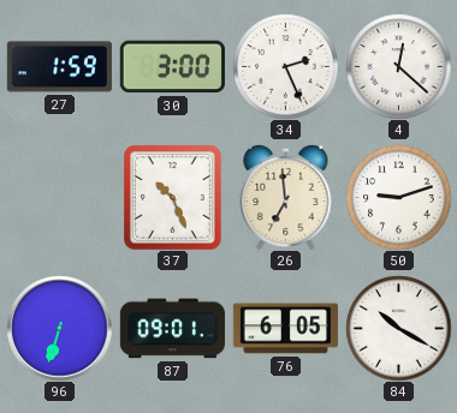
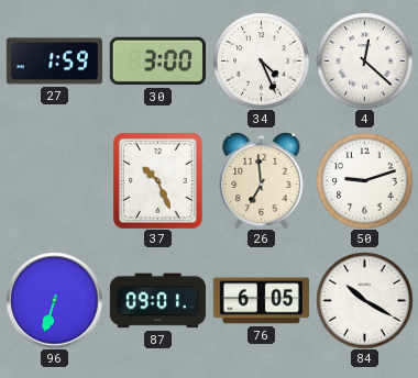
34: 2:26 -> 4:26
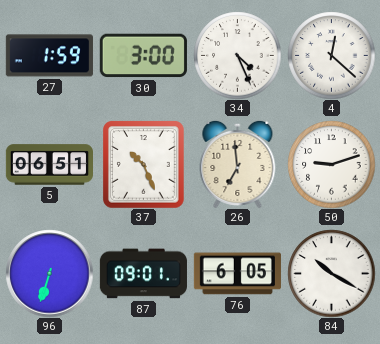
5: none -> 06:51
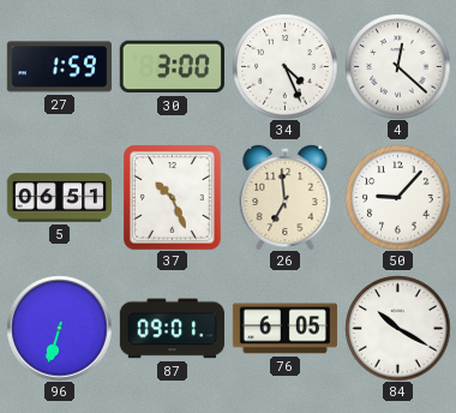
50: 9:12 -> 9:07
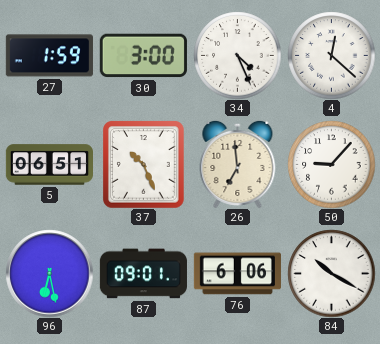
96: 6:33 -> 6:28
76: 6:05 -> 6:06
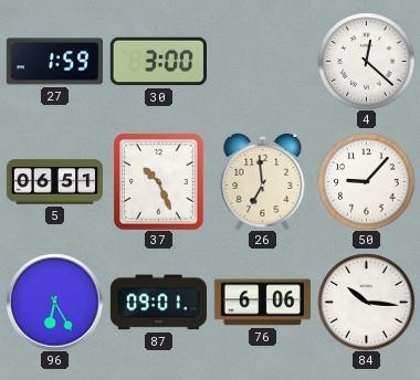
34: 4:26 -> none
96: 6:28 -> 6:25
84: 10:20 -> 10:16
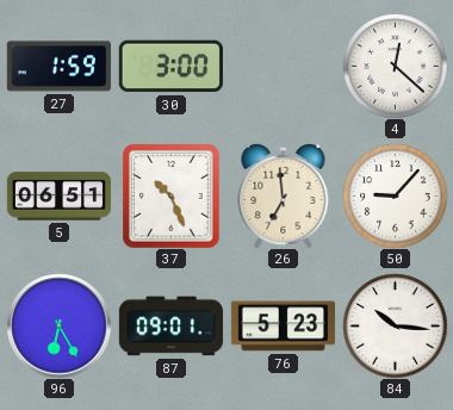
76: 6:06 -> 5:23
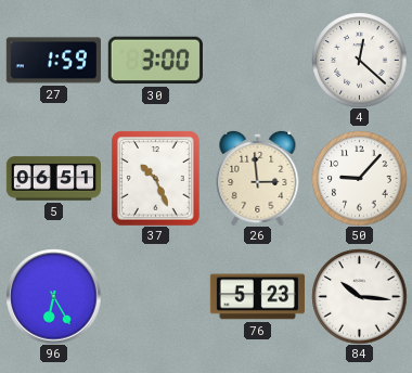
26: 6:59 -> 2:59
87: 09:01 -> none
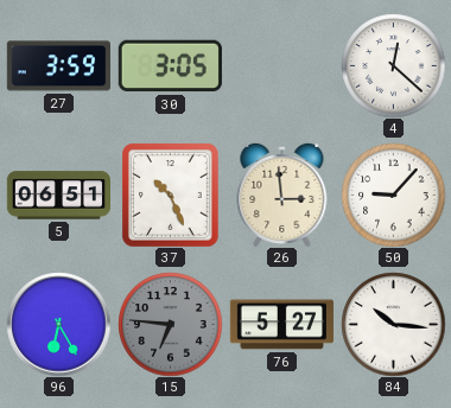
27: 1:59 -> 3:59
30: 3:00 -> 3:05
15: none -> 6:46
76: 5:23 -> 5:27
